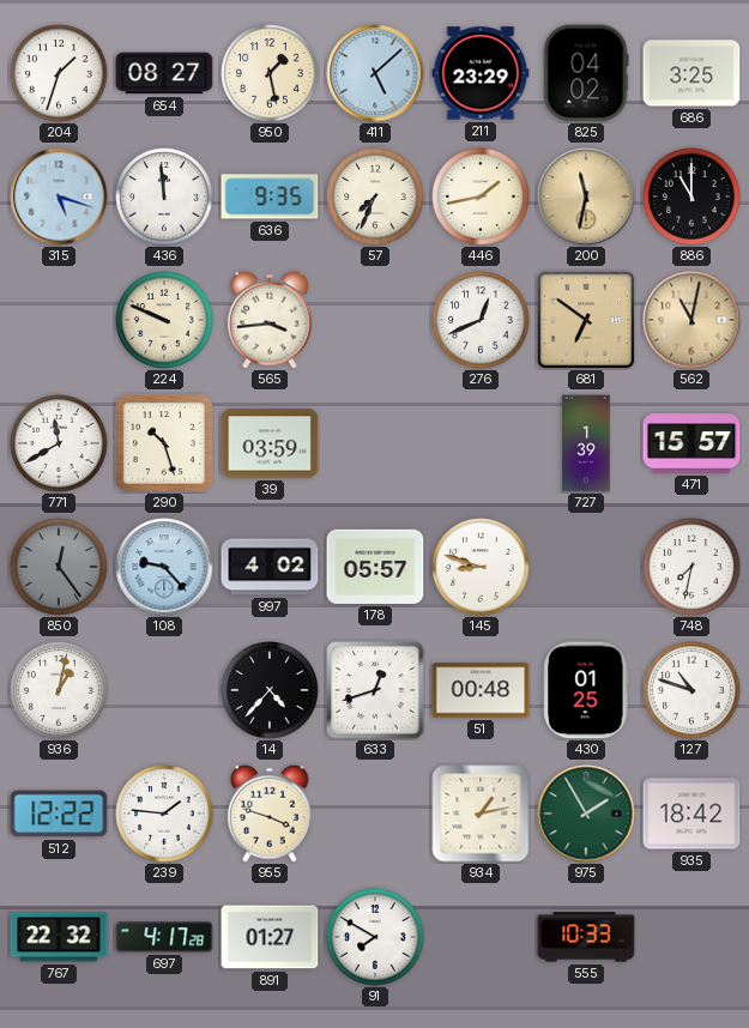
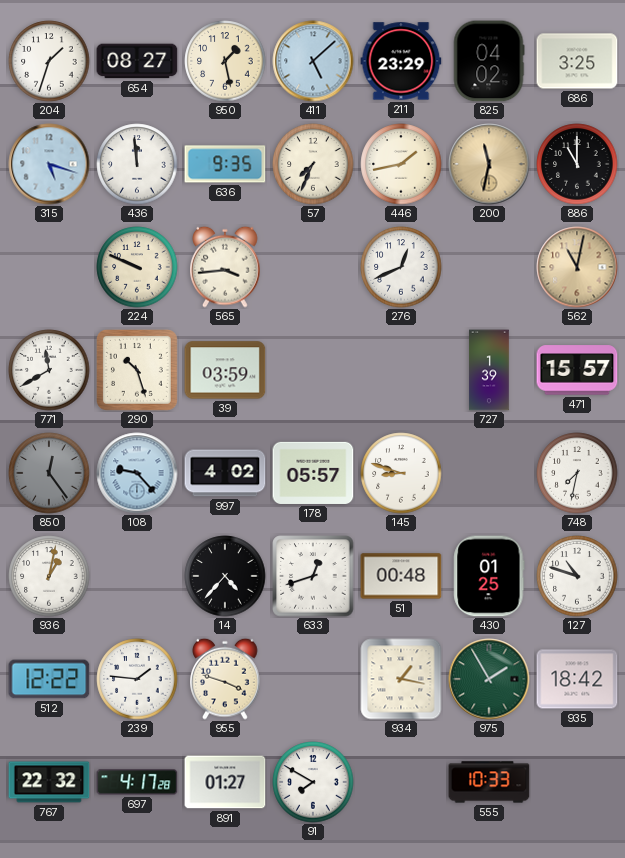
681: 6:51 -> none
934: 1:13 -> 1:17
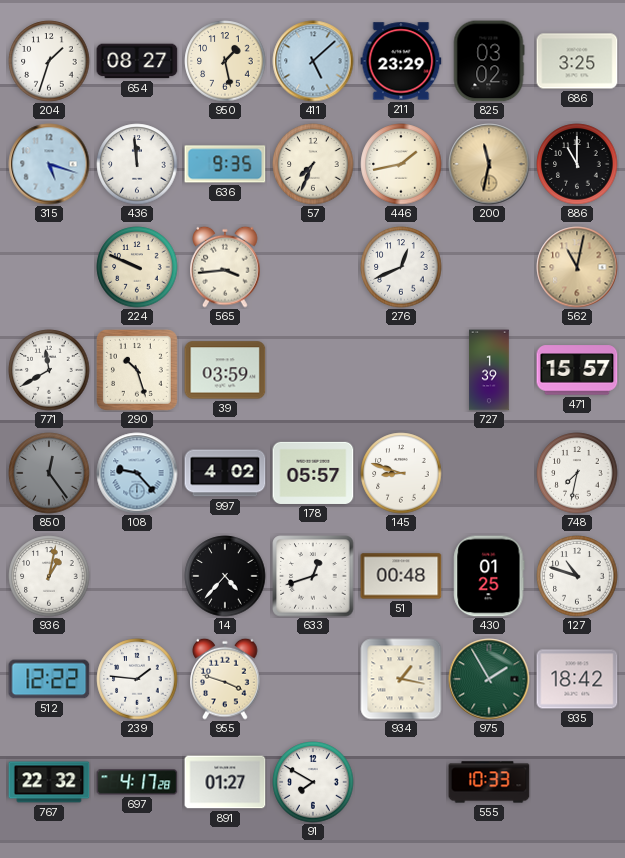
825: 04:02 -> 03:02
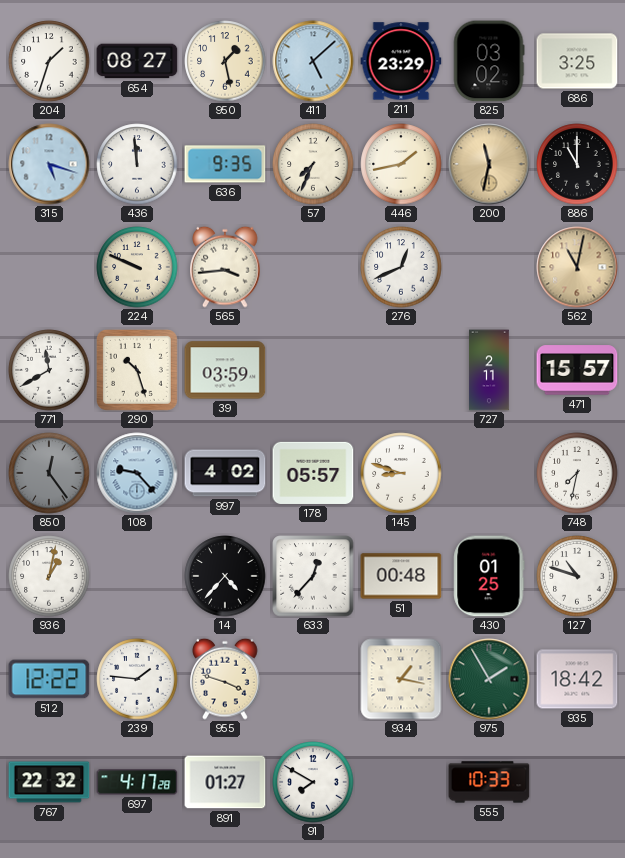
727: 1:39 -> 2:11
633: 12:42 -> 12:37
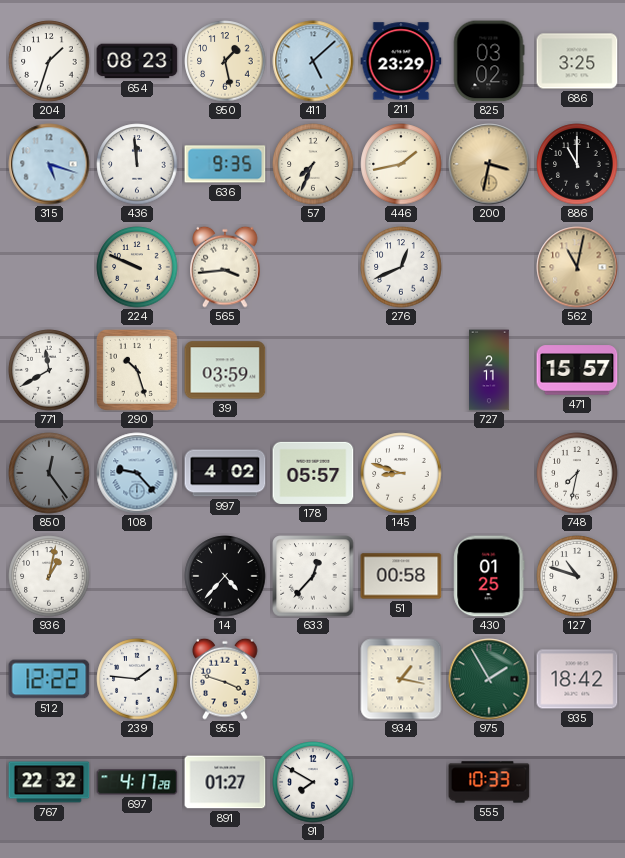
654: 08:27 -> 08:23
200: 11:32 -> 3:32
51: 00:48 -> 00:58
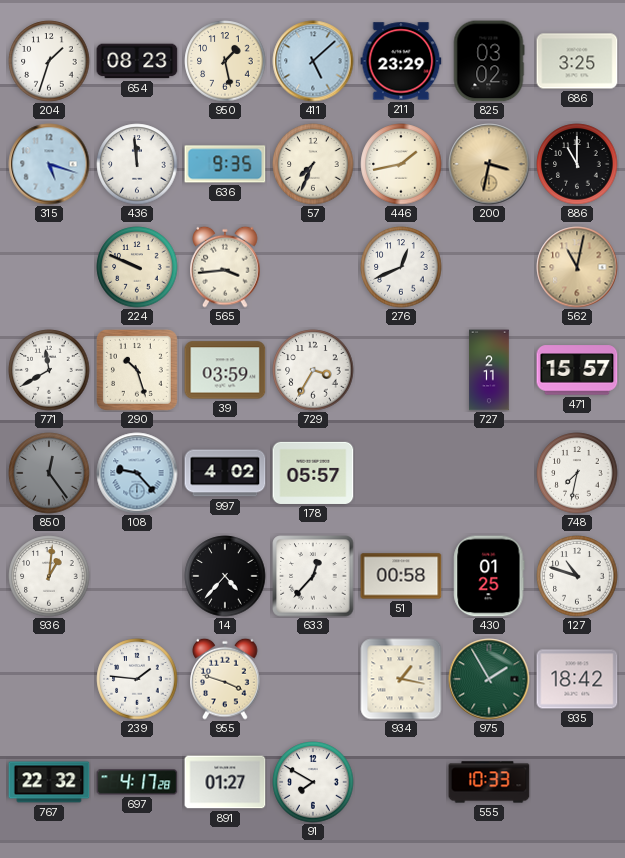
729: none -> 3:35
145: 8:48 -> none
936: 1:02 -> 1:01
512: 12:22 -> none
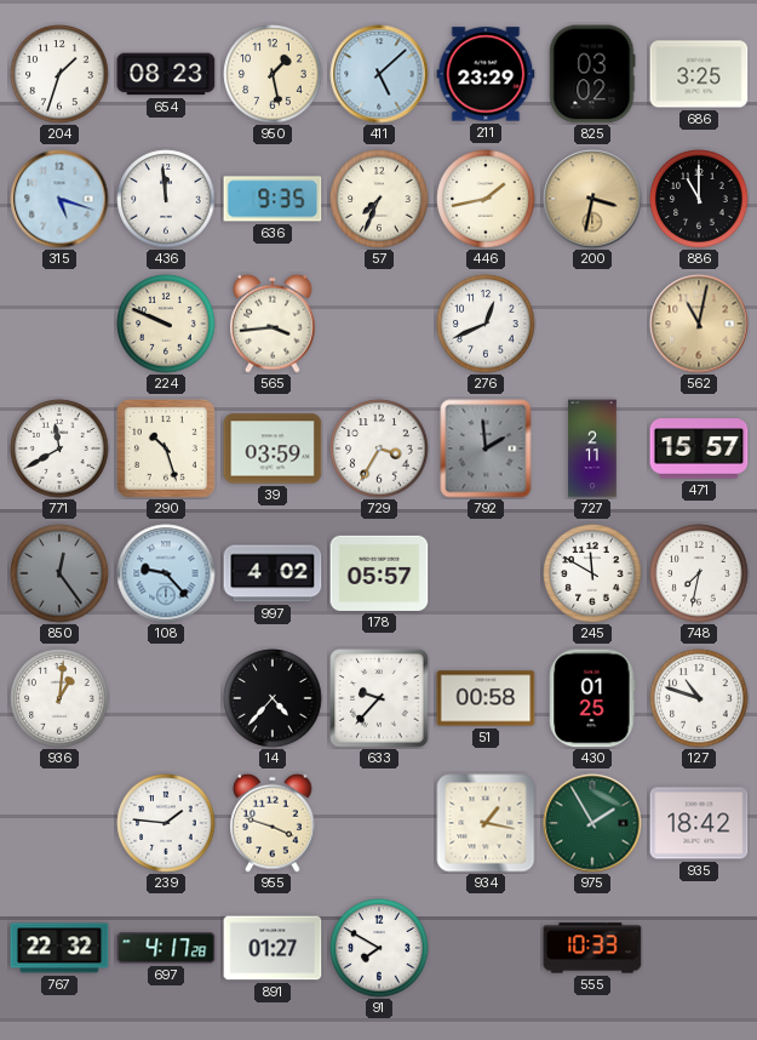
792: none -> 1:59
245: none -> 11:50
633: 12:37 -> 9:37
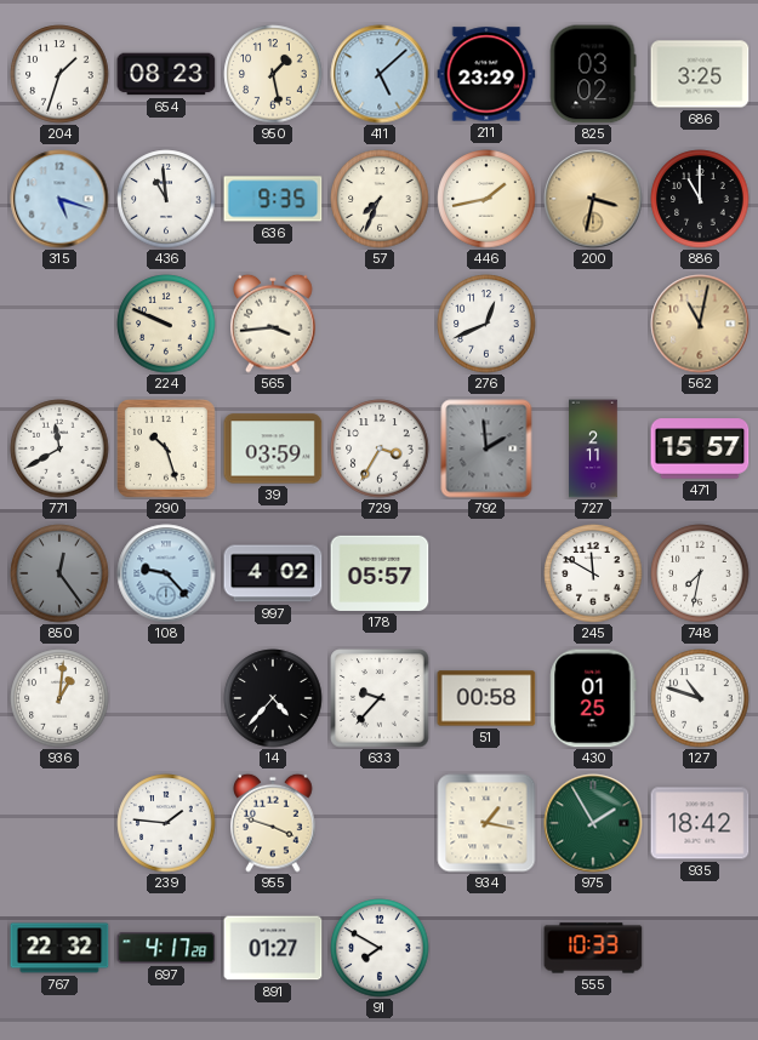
436: 11:59 -> 10:59
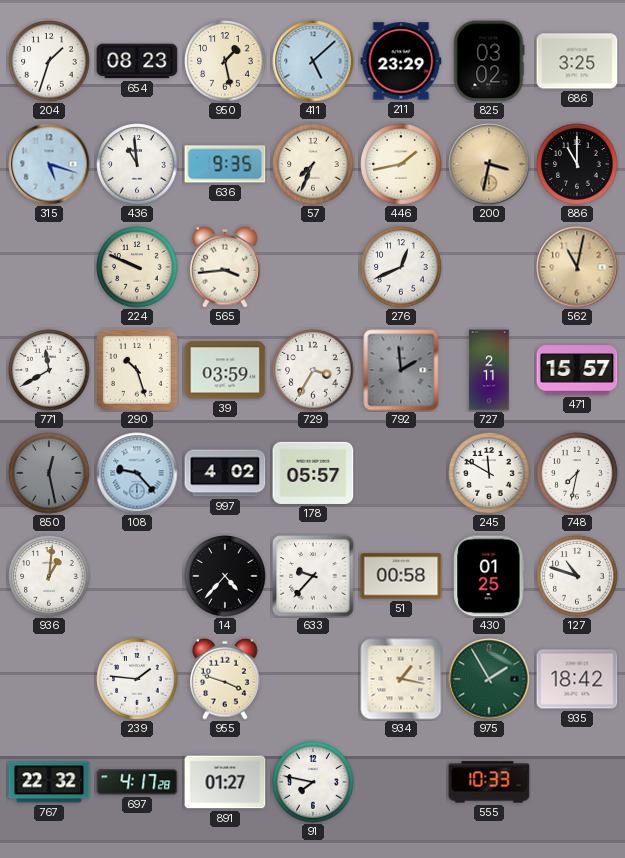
850: 12:24 -> 12:28
91: 7:50 -> 7:47
